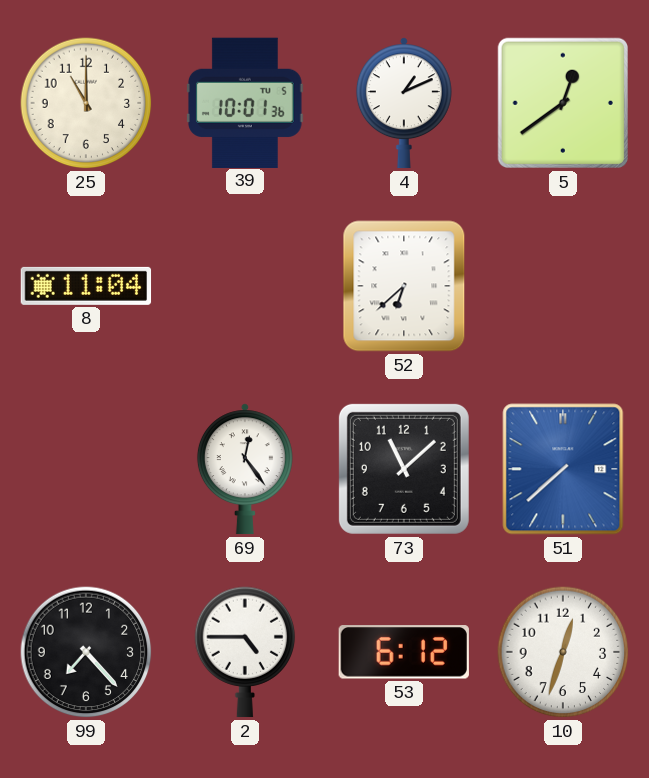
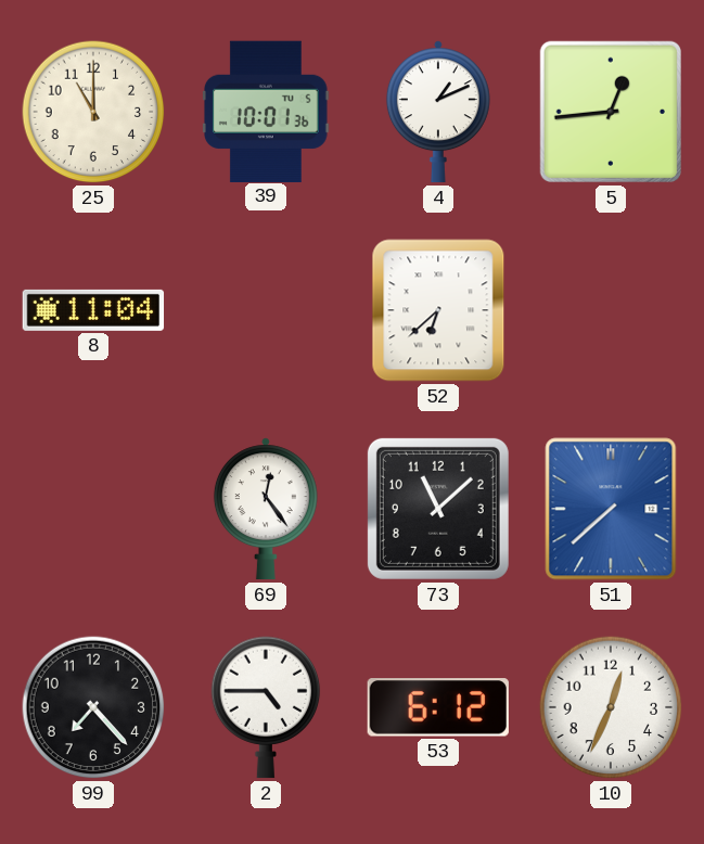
5: 12:39 -> 12:44
10: 12:33 -> 12:34
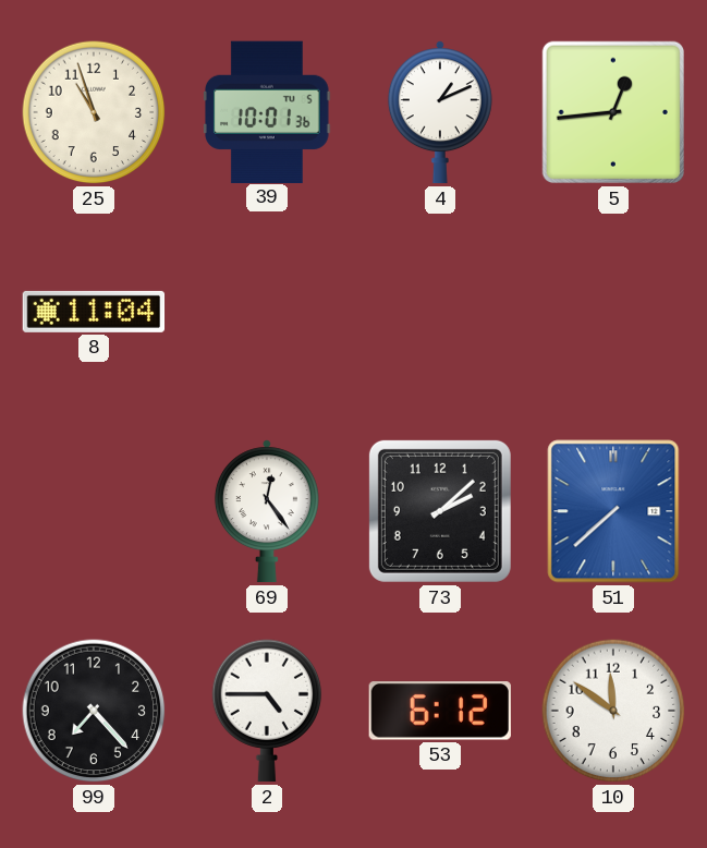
25: 11:00 -> 10:57
52: 6:38 -> none
73: 11:08 -> 2:08
10: 12:34 -> 11:51
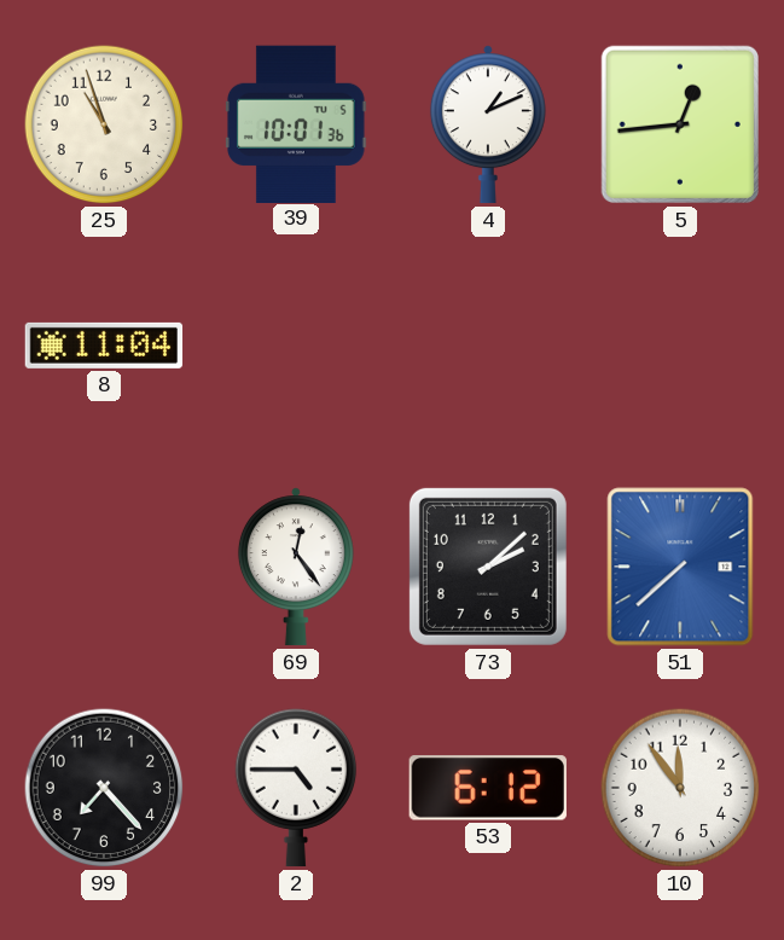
10: 11:51 -> 11:54
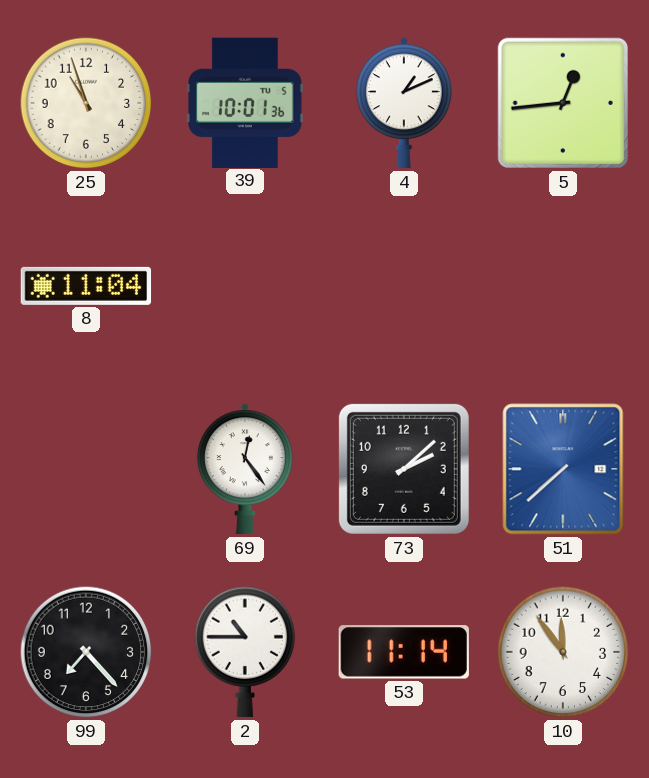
2: 4:45 -> 10:45
53: 6:12 -> 11:14
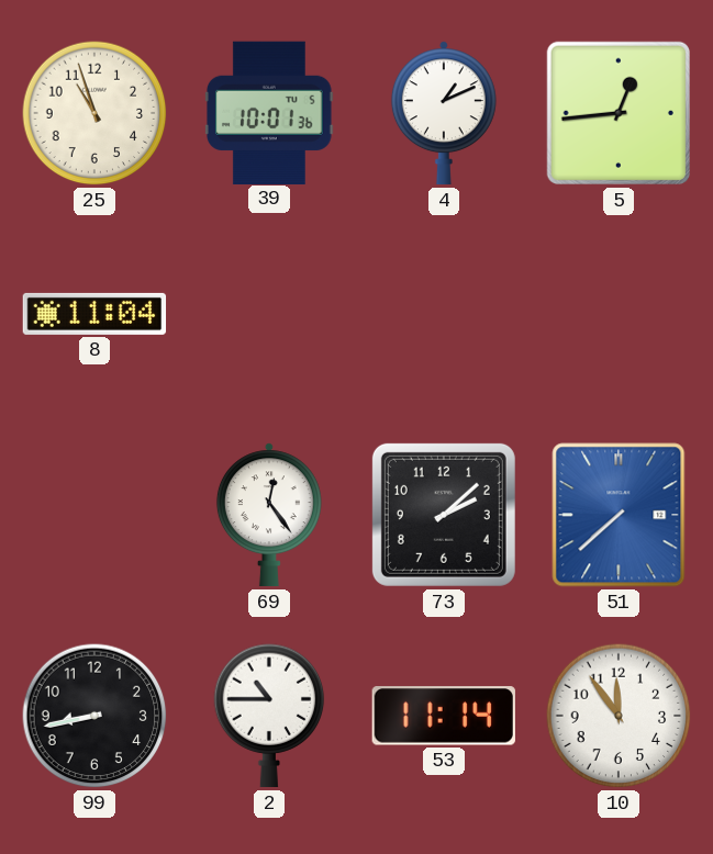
99: 7:23 -> 8:43
